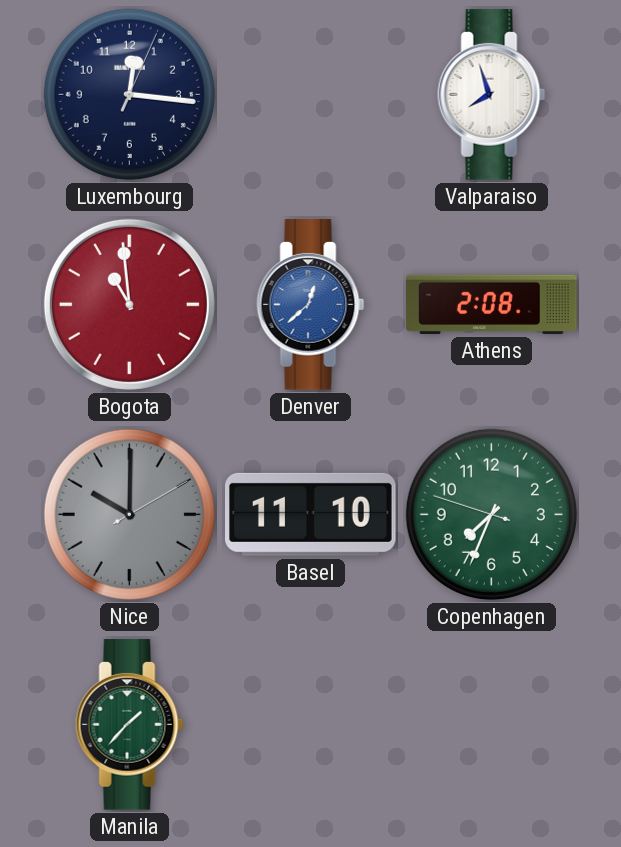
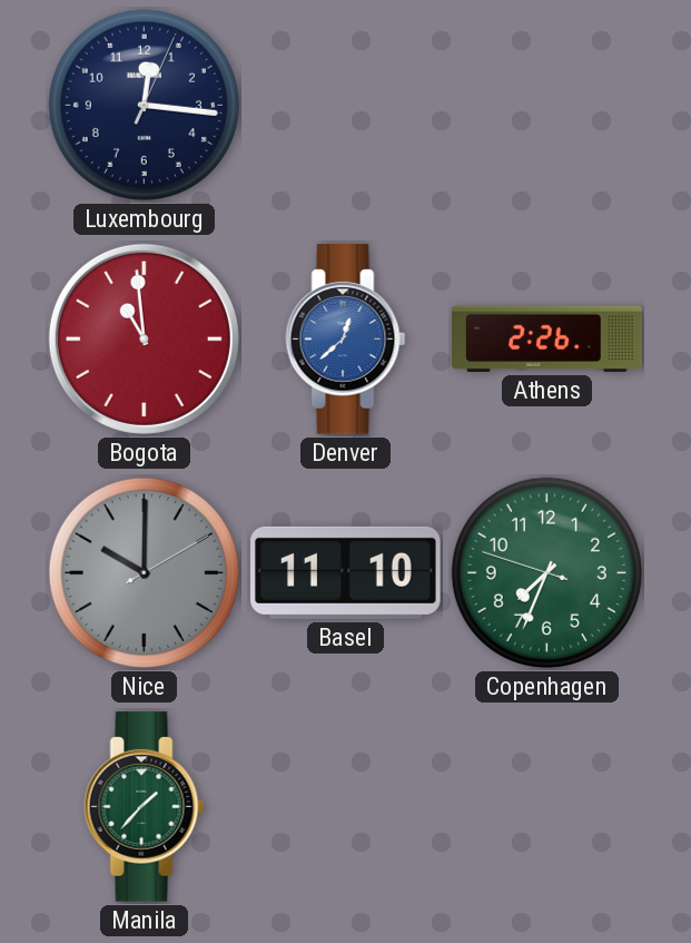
Valparaiso: 7:57 -> none
Athens: 2:08 -> 2:26
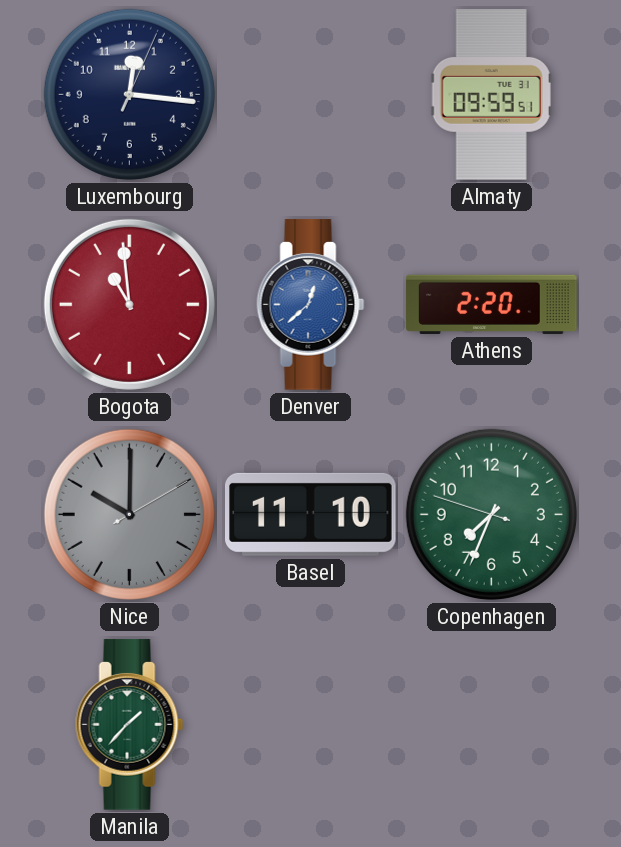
Almaty: none -> 09:59
Athens: 2:26 -> 2:20
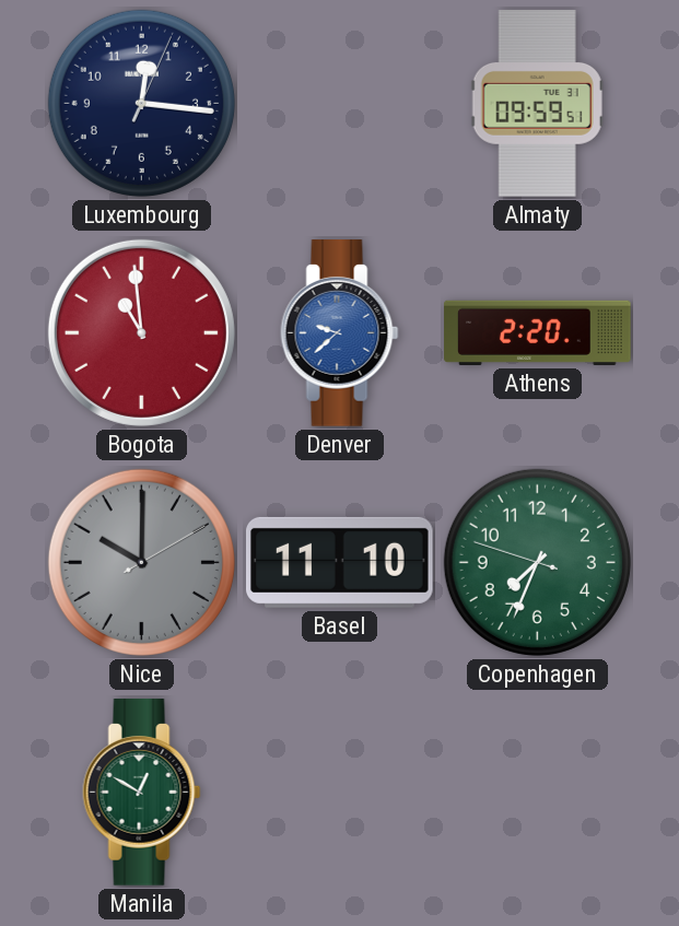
Denver: 12:38 -> 9:38
Manila: 1:37 -> 12:50
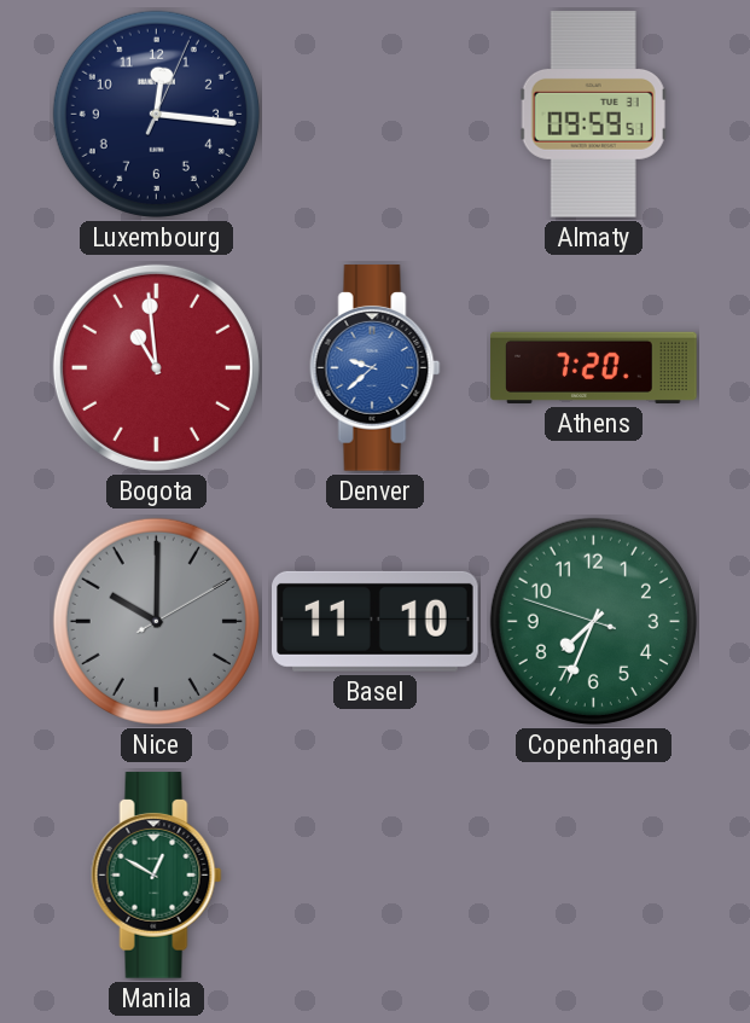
Athens: 2:20 -> 7:20
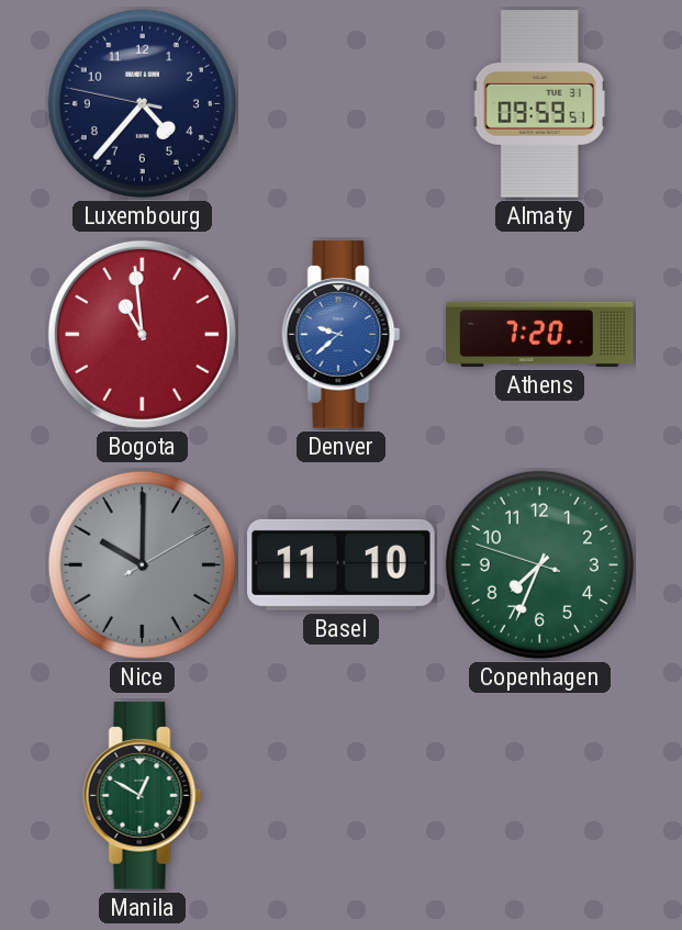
Luxembourg: 12:16 -> 4:36
